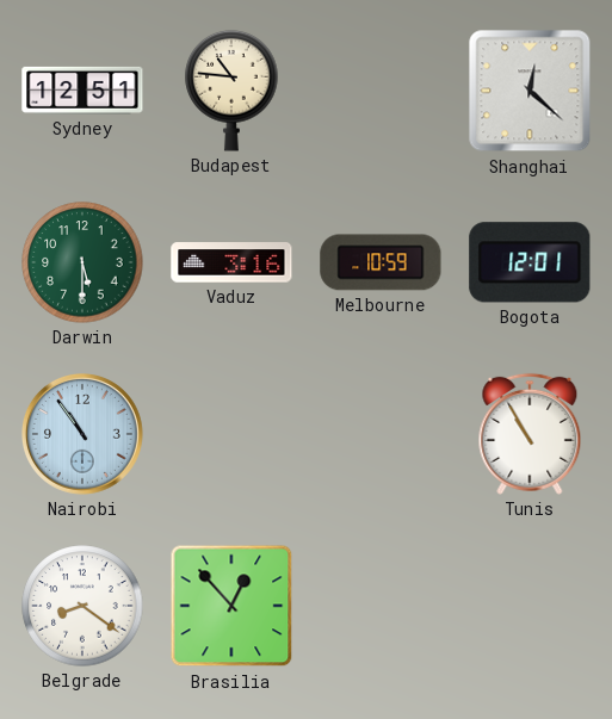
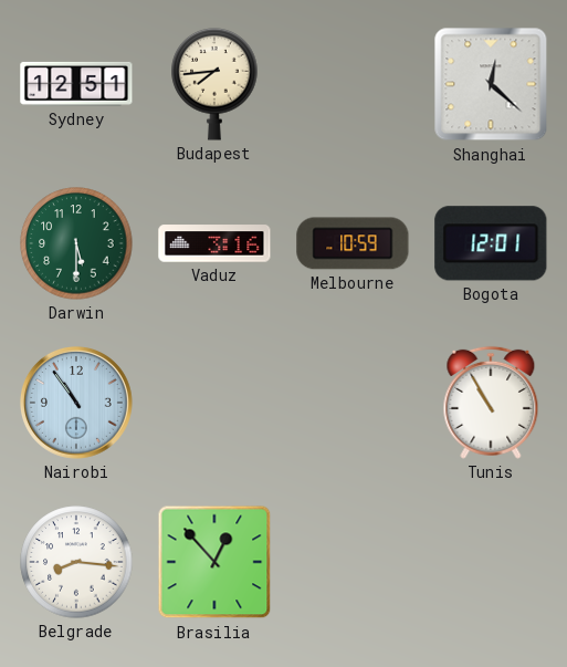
Budapest: 10:46 -> 7:44
Belgrade: 8:21 -> 8:16
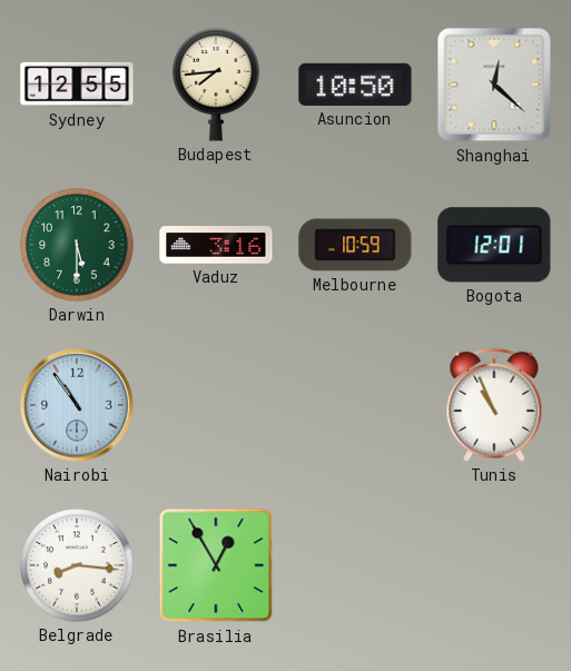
Sydney: 12:51 -> 12:55
Asuncion: none -> 10:50
Tunis: 10:55 -> 10:56
Brasilia: 12:53 -> 12:55
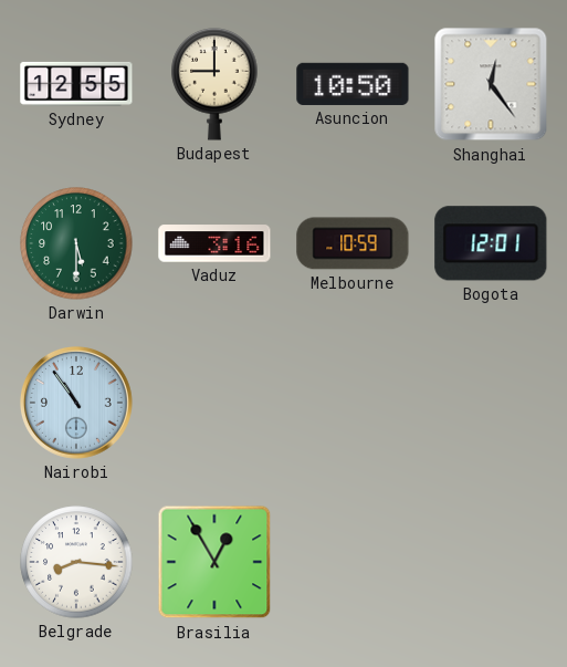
Budapest: 7:44 -> 9:00
Shanghai: 12:22 -> 12:24
Tunis: 10:56 -> none
